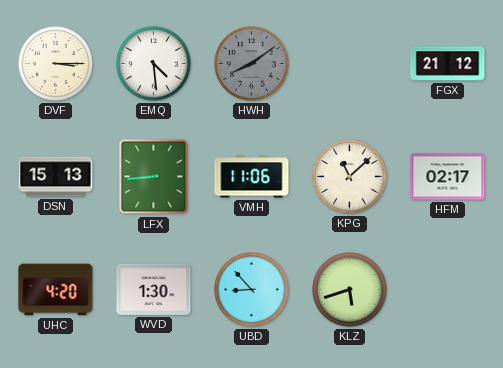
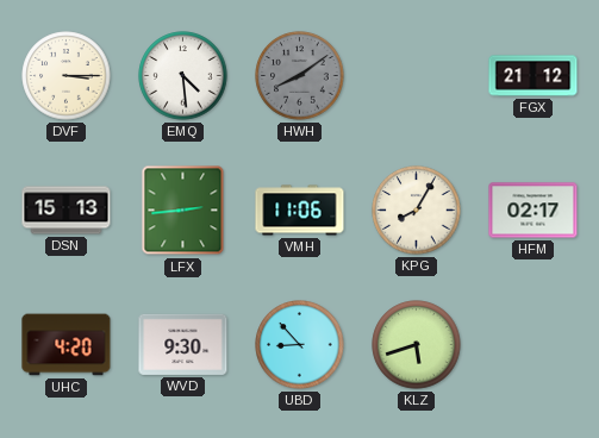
LFX: 8:44 -> 2:44
KPG: 11:08 -> 8:05
WVD: 1:30 -> 9:30
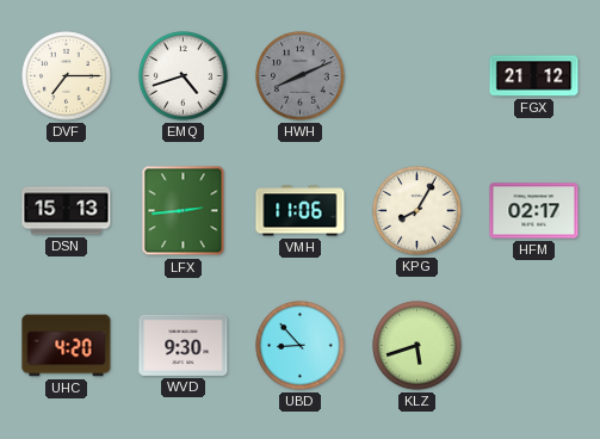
DVF: 3:15 -> 7:15
EMQ: 4:29 -> 4:42
HWH: 8:09 -> 8:11
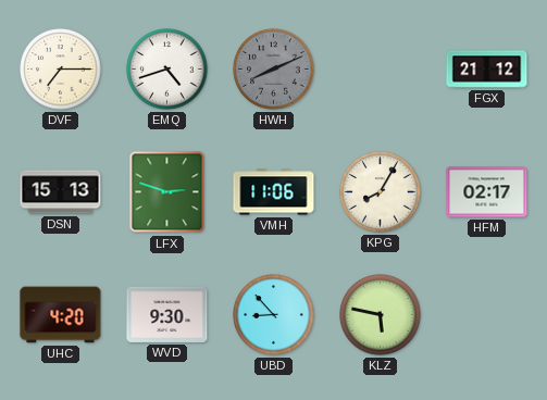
LFX: 2:44 -> 2:48
KLZ: 5:42 -> 5:47
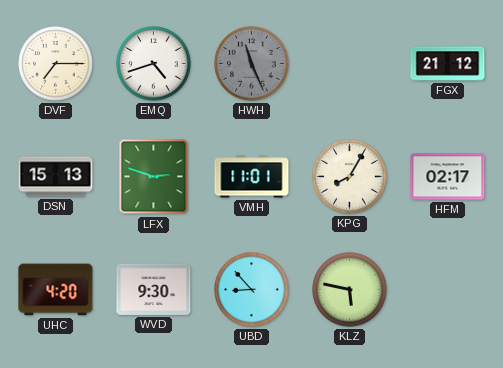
HWH: 8:11 -> 11:26
VMH: 11:06 -> 11:01
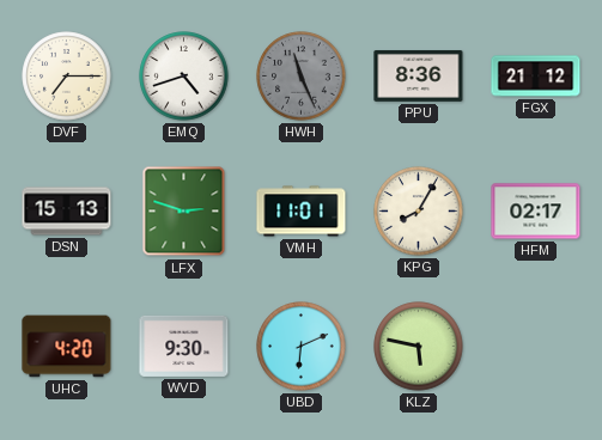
PPU: none -> 8:36
UBD: 8:53 -> 6:11
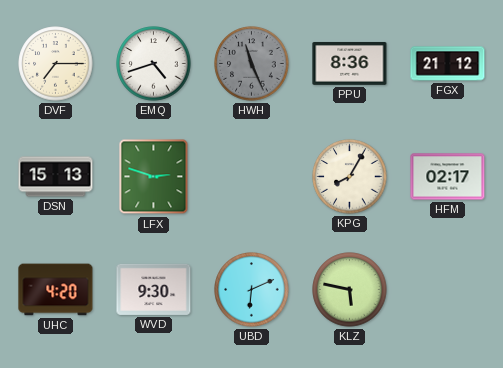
VMH: 11:01 -> none
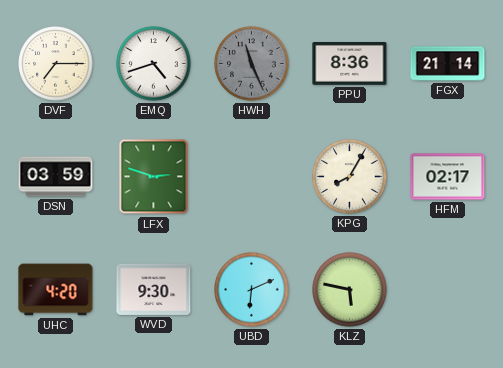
FGX: 21:12 -> 21:14
DSN: 15:13 -> 03:59
